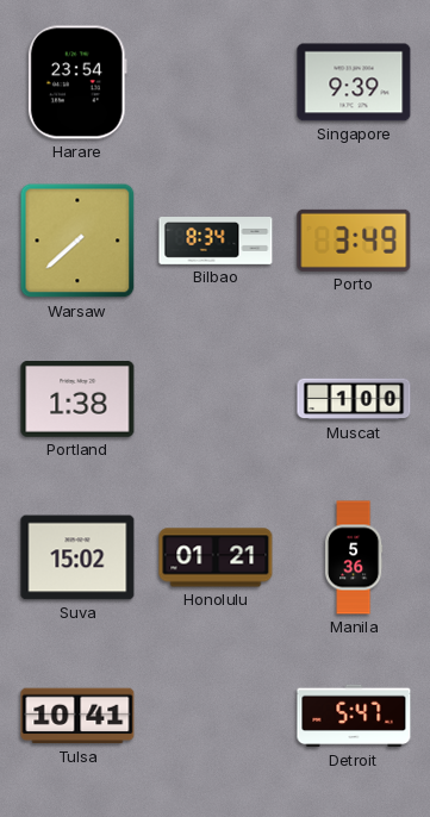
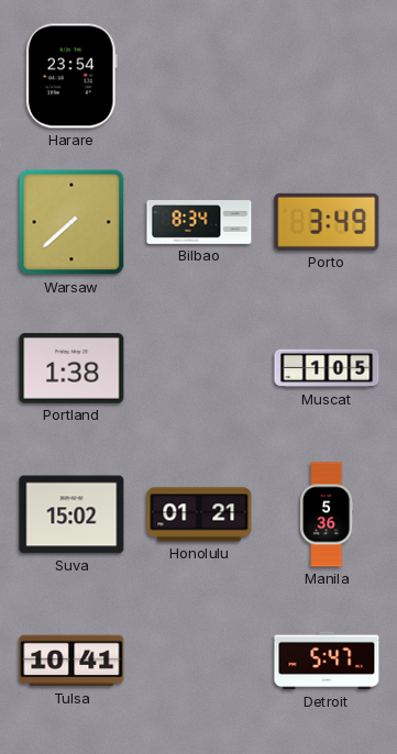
Singapore: 9:39 -> none
Muscat: 1:00 -> 1:05
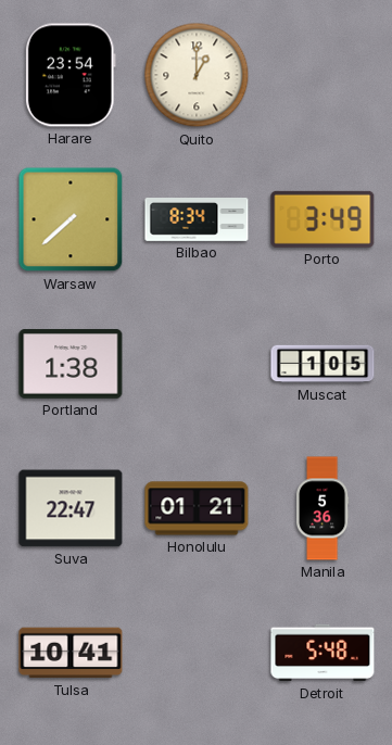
Quito: none -> 1:00
Suva: 15:02 -> 22:47
Detroit: 5:47 -> 5:48
